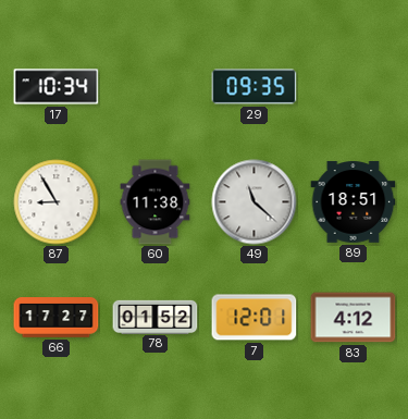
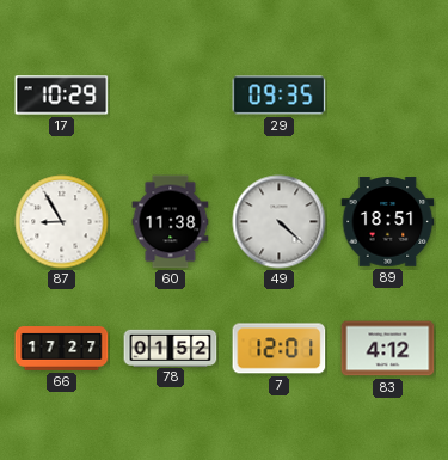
17: 10:34 -> 10:29
49: 11:22 -> 4:22
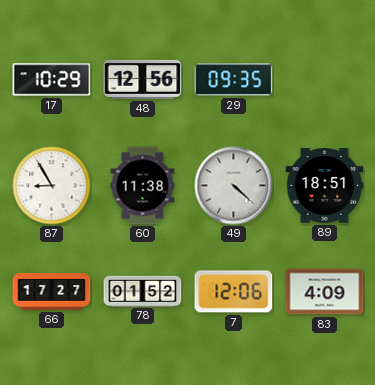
48: none -> 12:56
7: 12:01 -> 12:06
83: 4:12 -> 4:09
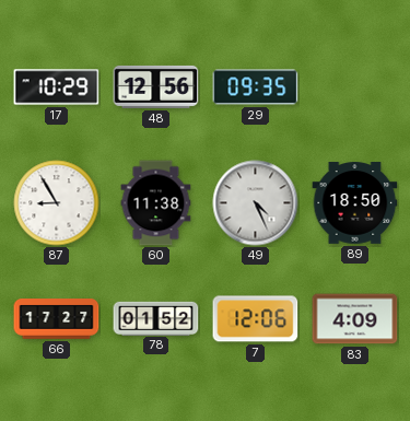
49: 4:22 -> 4:26
89: 18:51 -> 18:50
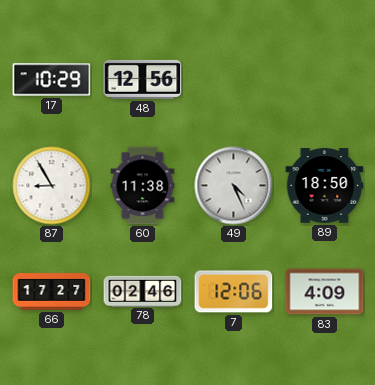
29: 09:35 -> none
78: 01:52 -> 02:46
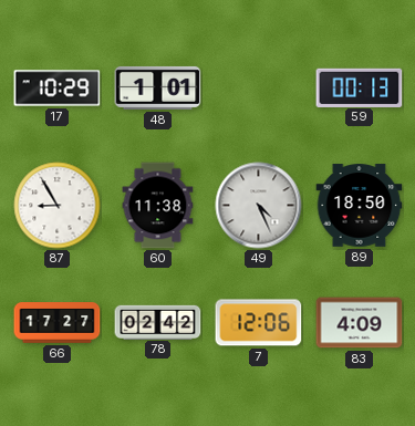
48: 12:56 -> 1:01
59: none -> 00:13
78: 02:46 -> 02:42
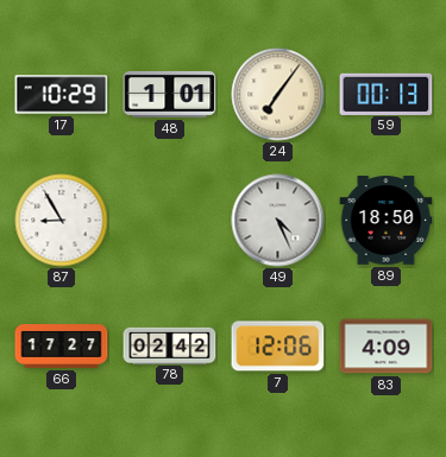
24: none -> 7:06
60: 11:38 -> none
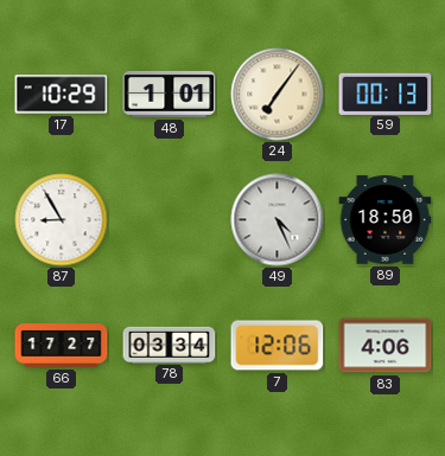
78: 02:42 -> 03:34
83: 4:09 -> 4:06
